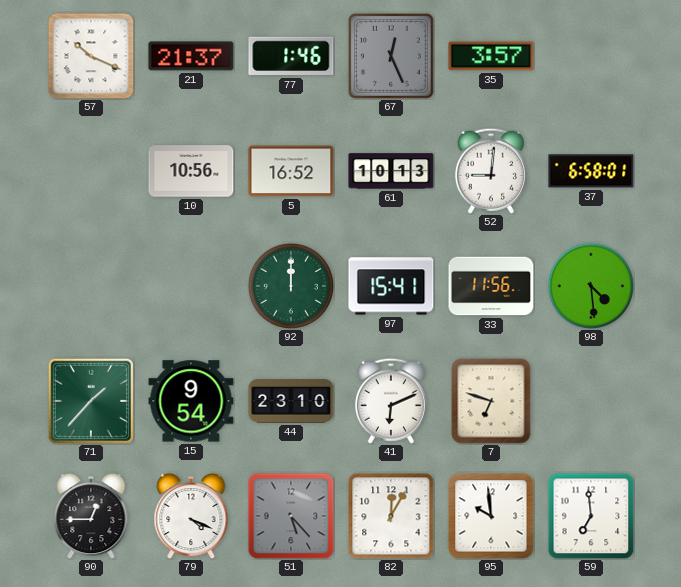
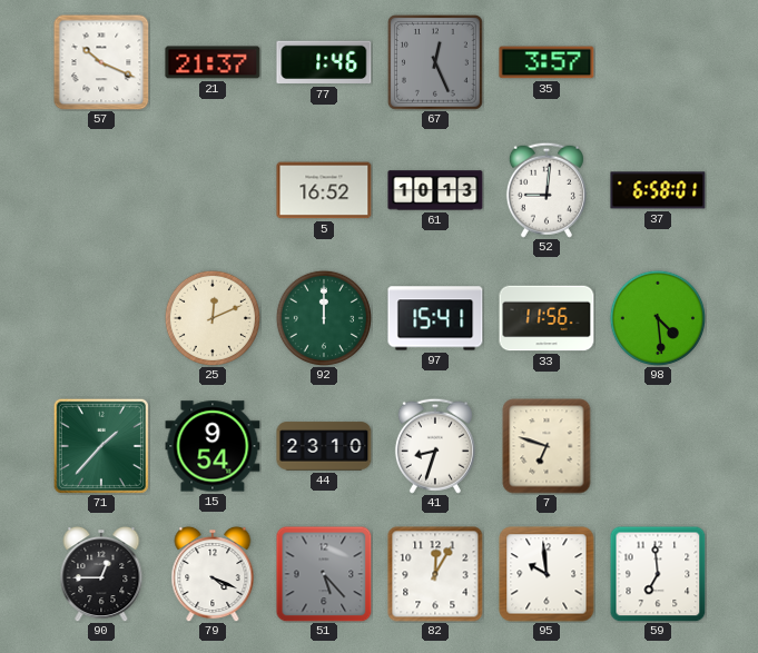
10: 10:56 -> none
25: none -> 12:11
41: 6:11 -> 8:33
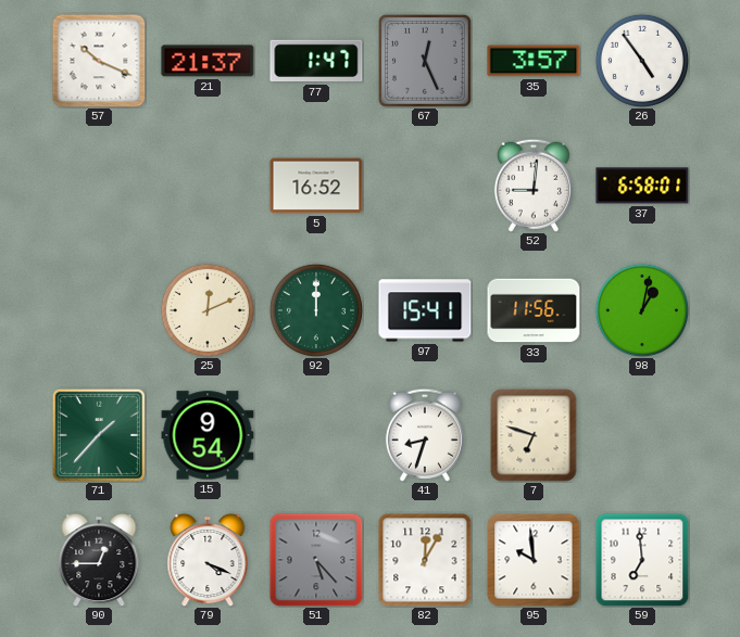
77: 1:46 -> 1:47
26: none -> 4:54
61: 10:13 -> none
98: 4:29 -> 1:02
44: 23:10 -> none
